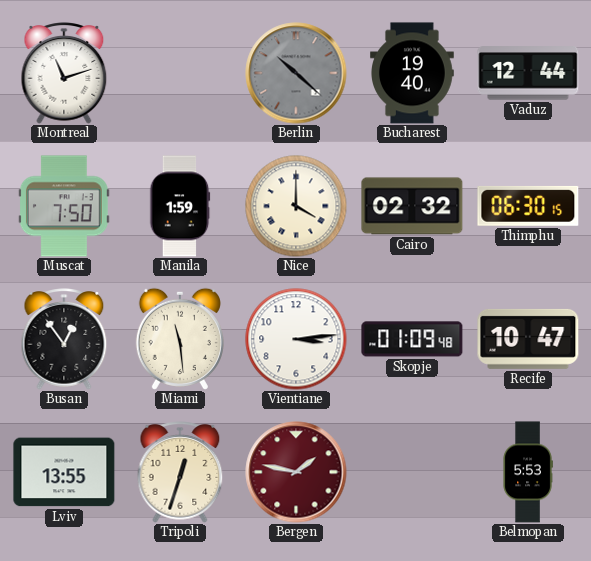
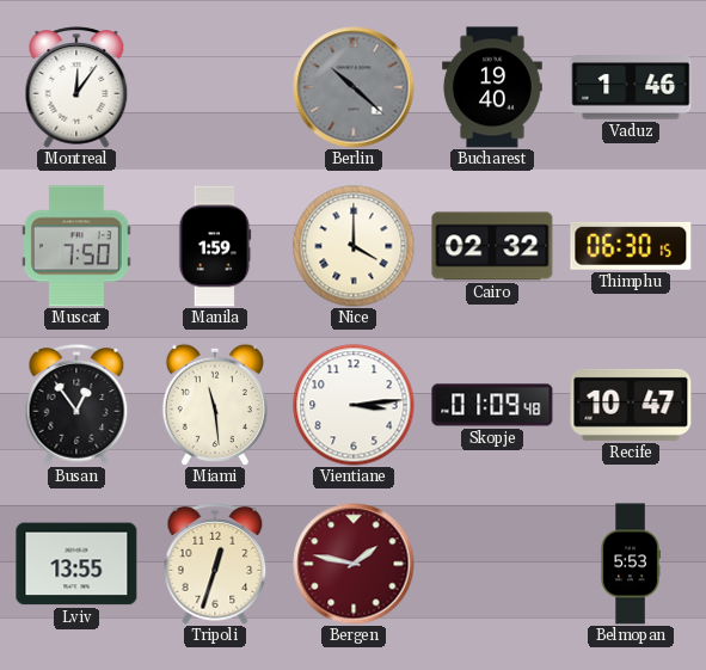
Montreal: 11:12 -> 12:06
Vaduz: 12:44 -> 1:46
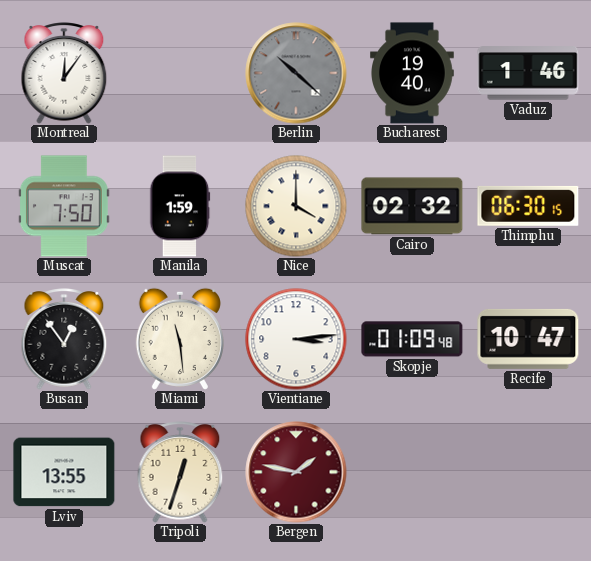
Belmopan: 5:53 -> none
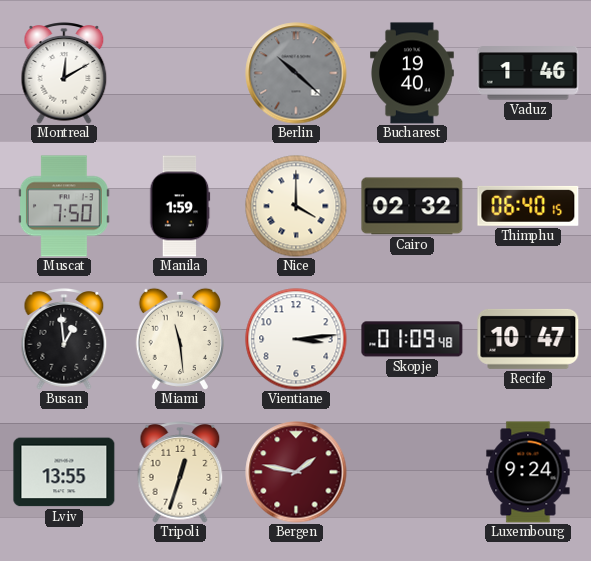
Montreal: 12:06 -> 12:10
Thimphu: 06:30 -> 06:40
Busan: 12:54 -> 12:59
Luxembourg: none -> 9:24
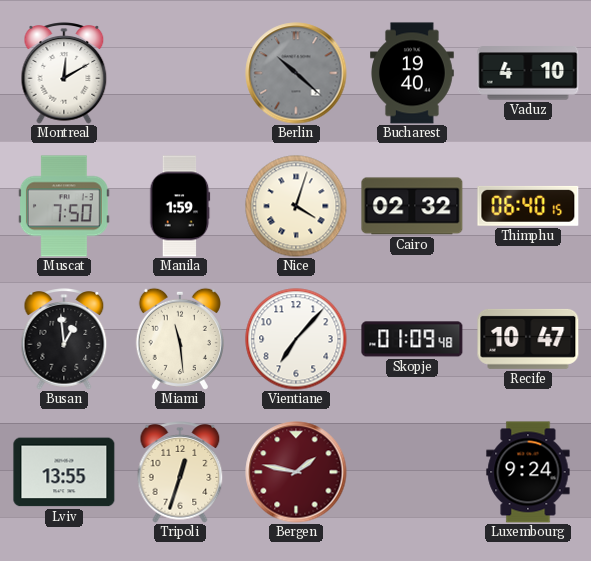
Vaduz: 1:46 -> 4:10
Nice: 4:00 -> 4:03
Vientiane: 3:14 -> 7:07
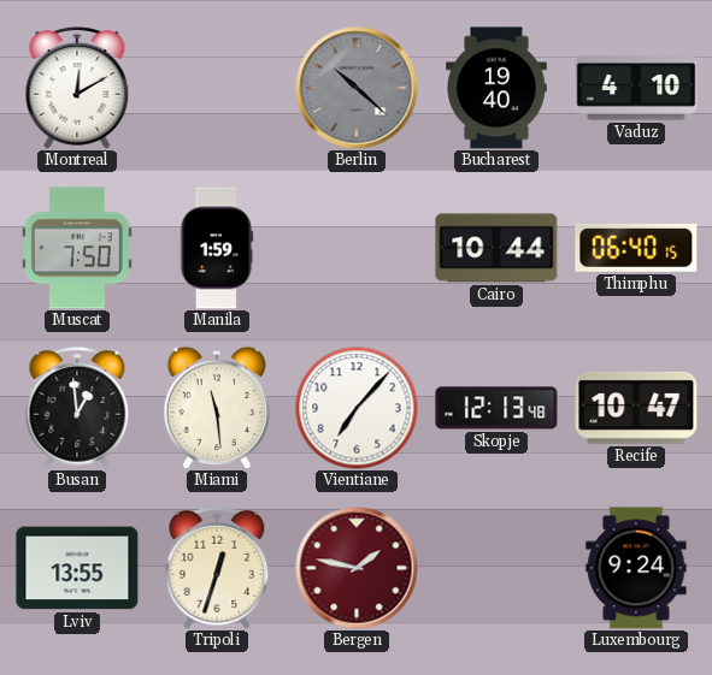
Nice: 4:03 -> none
Cairo: 02:32 -> 10:44
Skopje: 01:09 -> 12:13
